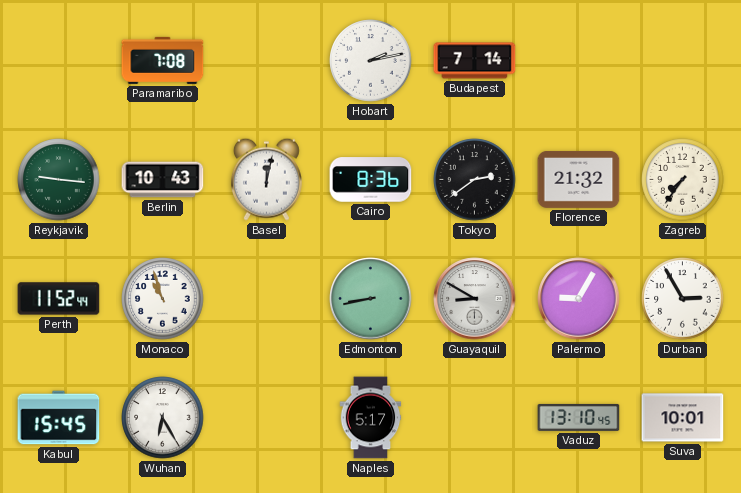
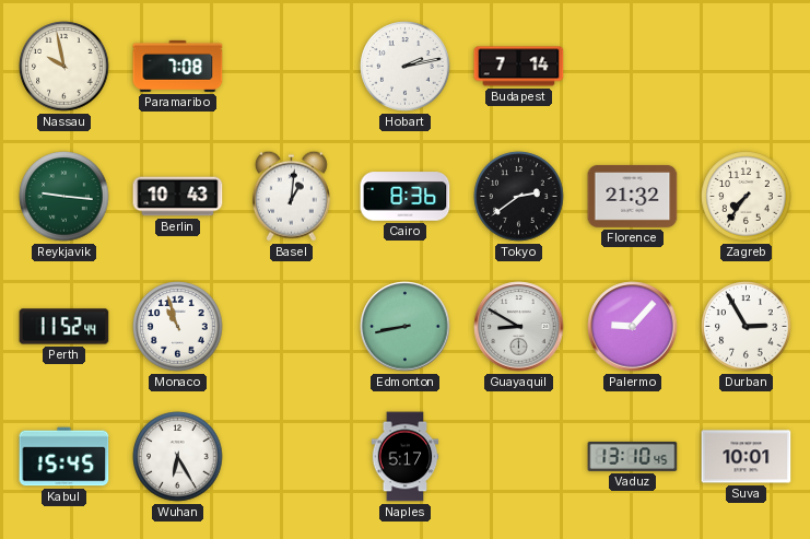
Nassau: none -> 9:58
Basel: 12:02 -> 1:01
Palermo: 9:05 -> 9:07
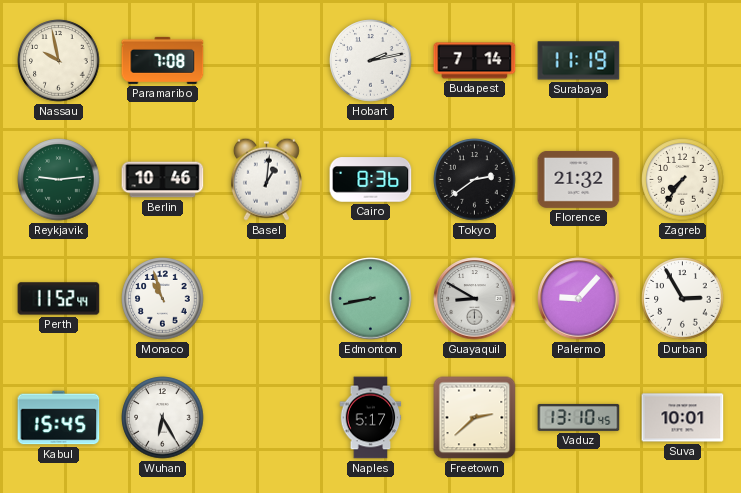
Surabaya: none -> 11:19
Reykjavik: 9:16 -> 9:14
Berlin: 10:43 -> 10:46
Freetown: none -> 2:38
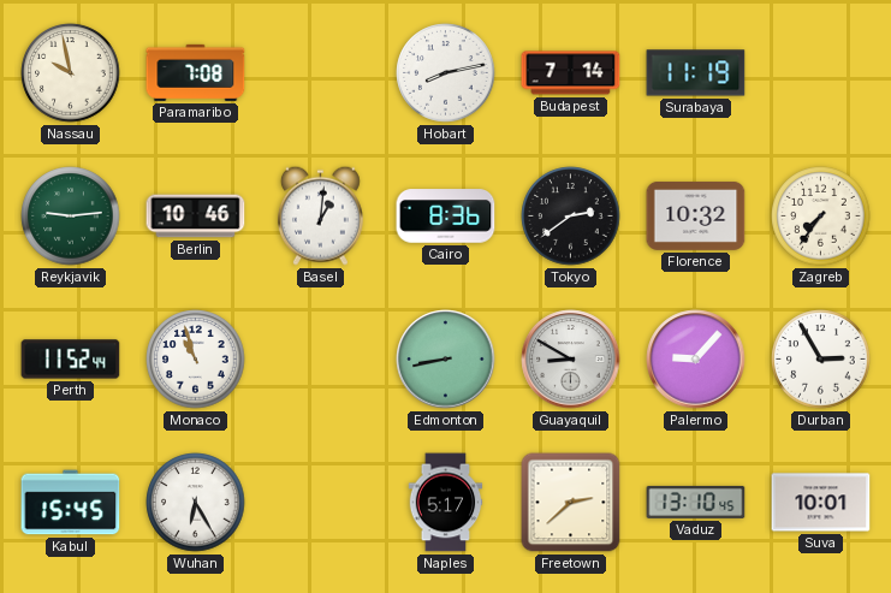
Hobart: 2:13 -> 8:13
Florence: 21:32 -> 10:32
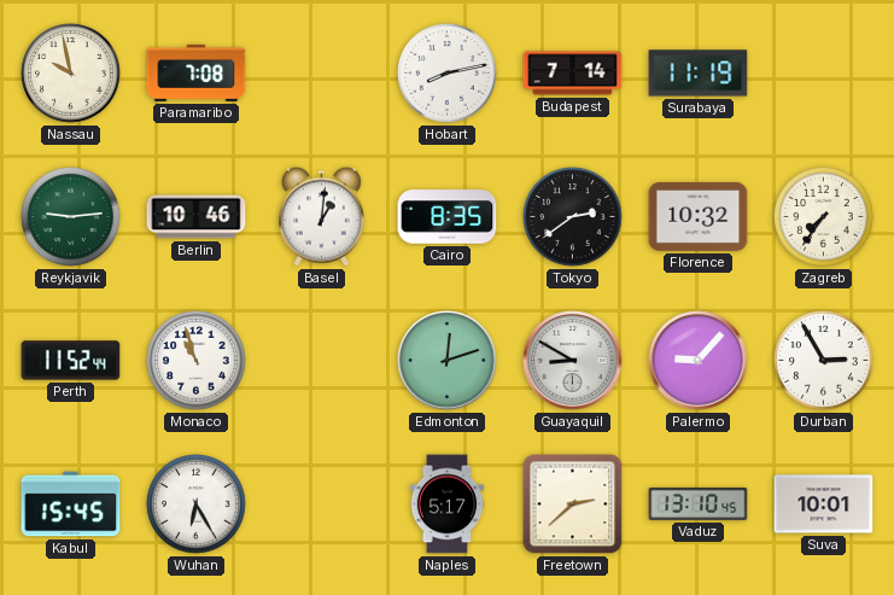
Cairo: 8:36 -> 8:35
Edmonton: 8:43 -> 12:12
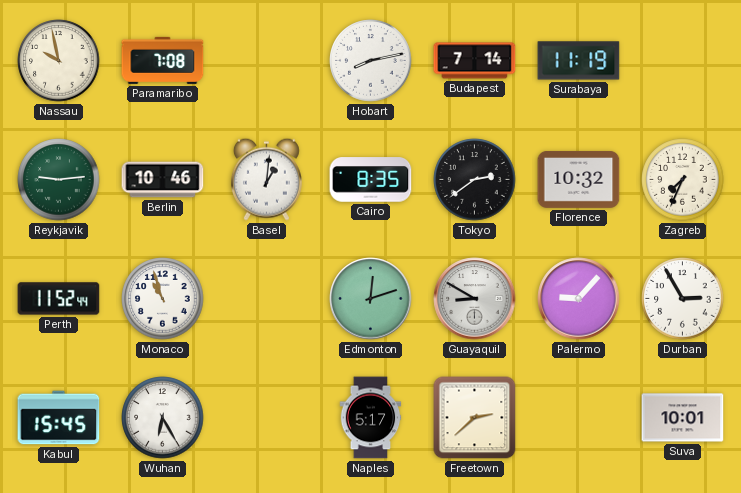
Zagreb: 7:36 -> 7:34
Vaduz: 13:10 -> none
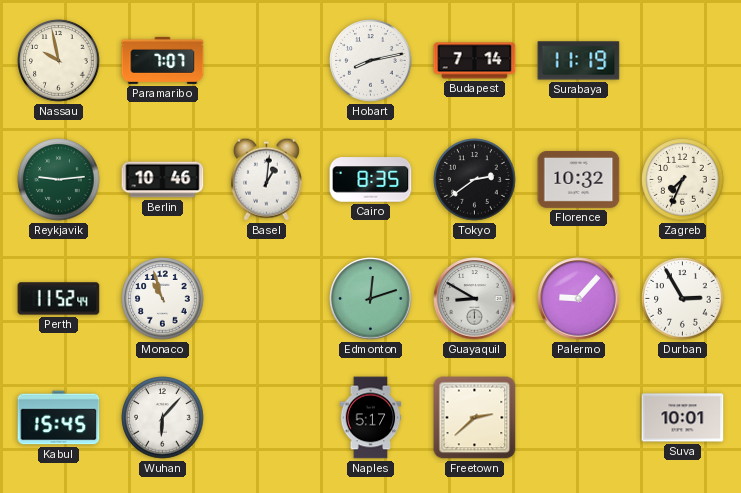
Paramaribo: 7:08 -> 7:07
Wuhan: 6:25 -> 6:07
